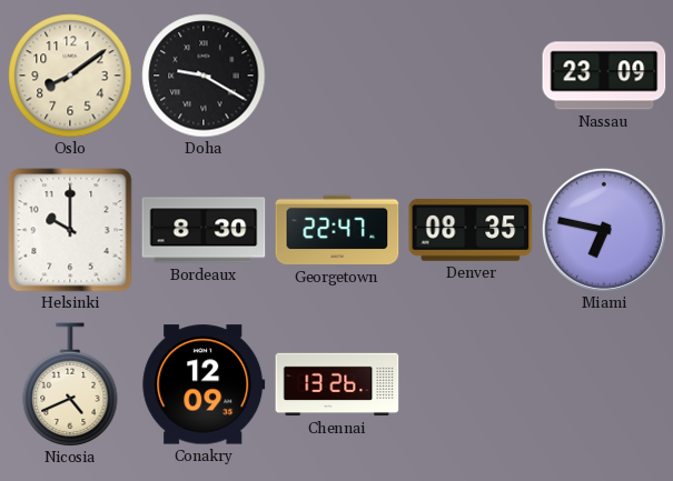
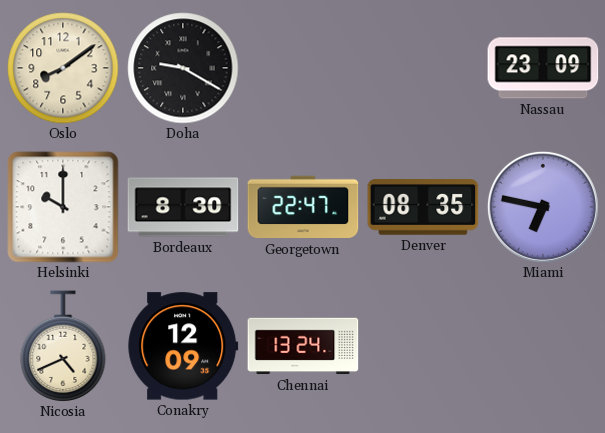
Chennai: 13:26 -> 13:24
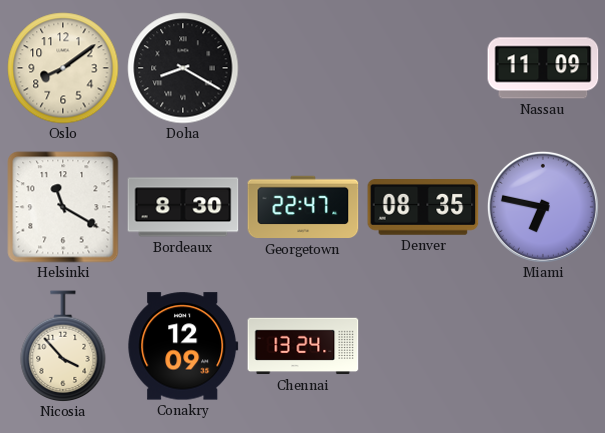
Doha: 9:20 -> 8:20
Nassau: 23:09 -> 11:09
Helsinki: 10:00 -> 11:20
Nicosia: 4:41 -> 3:53
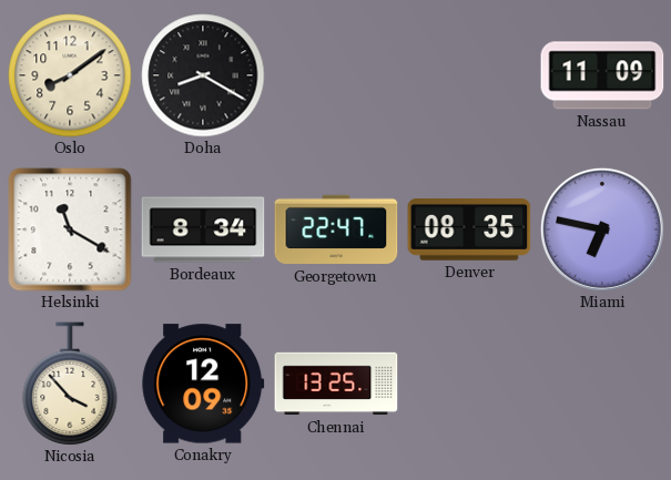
Bordeaux: 8:30 -> 8:34
Chennai: 13:24 -> 13:25
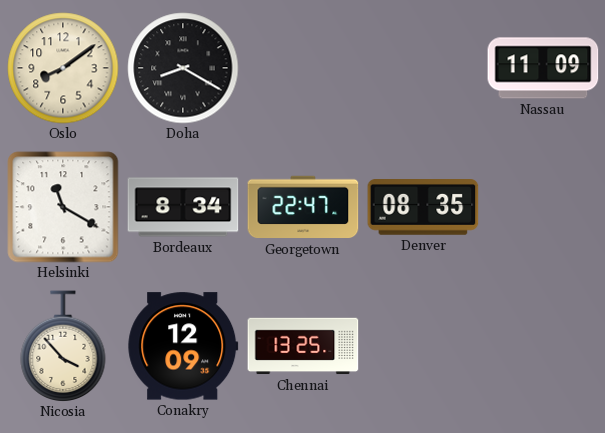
Miami: 6:47 -> none
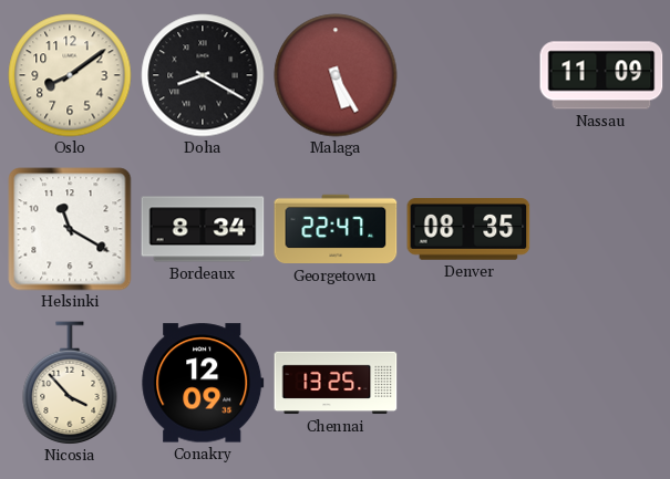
Malaga: none -> 5:25
